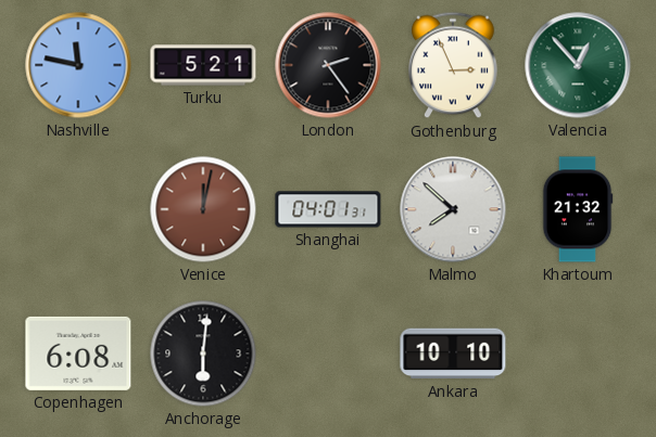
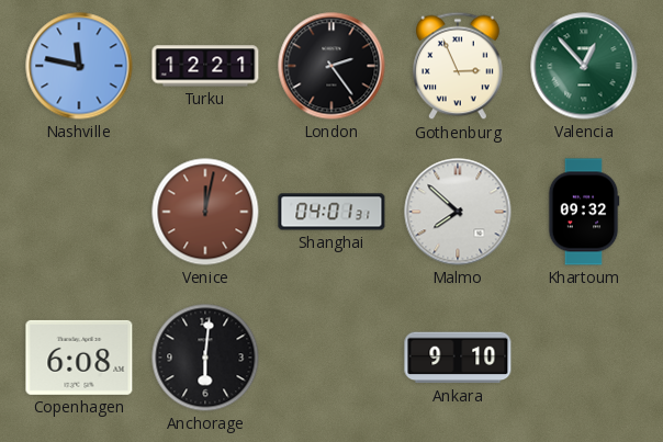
Turku: 5:21 -> 12:21
Khartoum: 21:32 -> 09:32
Ankara: 10:10 -> 9:10
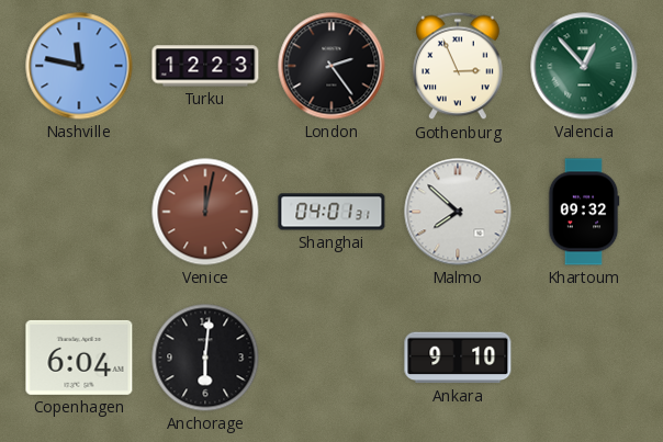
Turku: 12:21 -> 12:23
Copenhagen: 6:08 -> 6:04
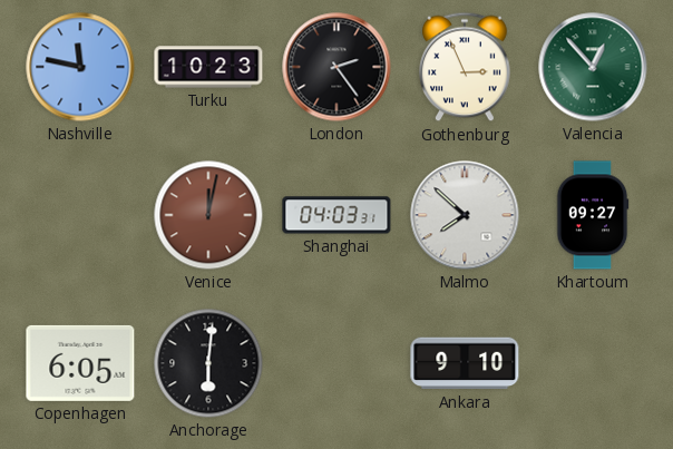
Turku: 12:23 -> 10:23
Shanghai: 04:01 -> 04:03
Khartoum: 09:32 -> 09:27
Copenhagen: 6:04 -> 6:05
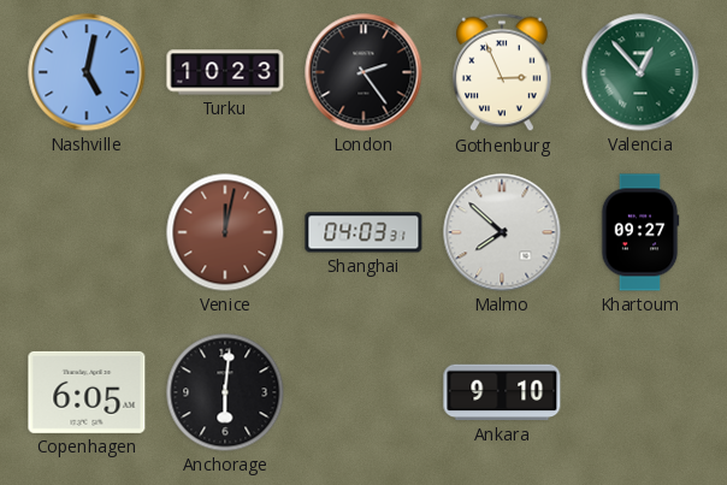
Nashville: 11:47 -> 5:02
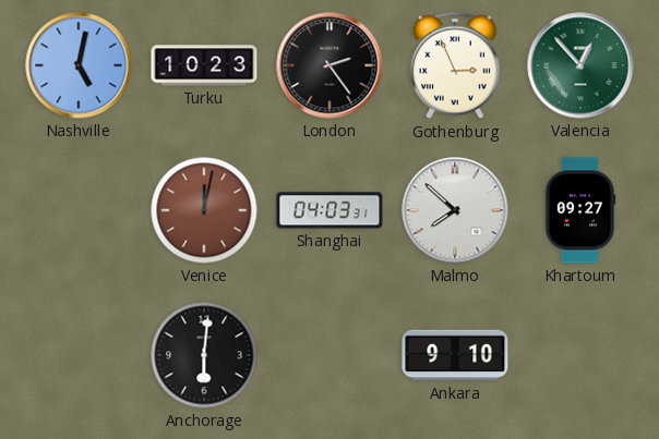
Copenhagen: 6:05 -> none
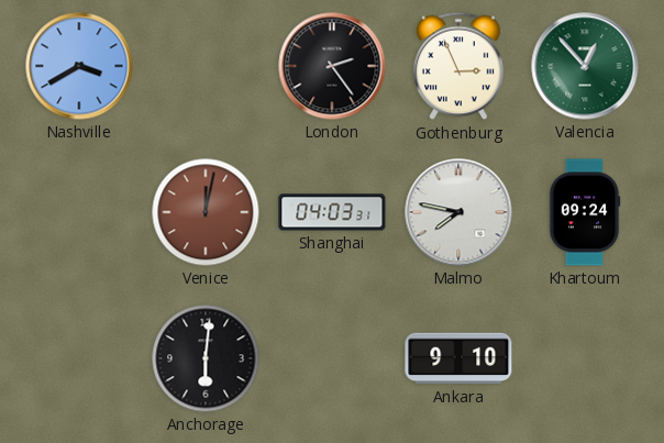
Nashville: 5:02 -> 3:40
Turku: 10:23 -> none
Malmo: 7:52 -> 7:47
Khartoum: 09:27 -> 09:24
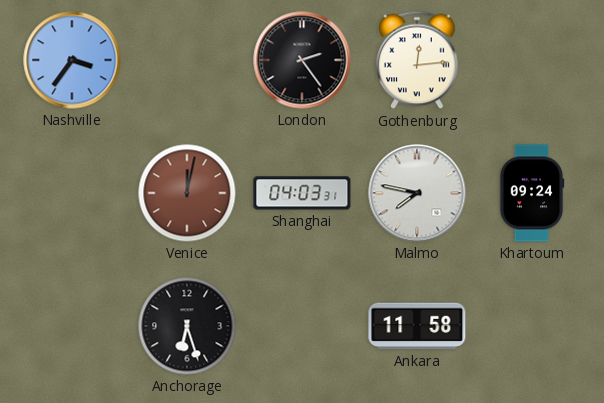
Nashville: 3:40 -> 3:36
Gothenburg: 2:56 -> 12:14
Valencia: 12:53 -> none
Anchorage: 6:01 -> 6:27
Ankara: 9:10 -> 11:58
